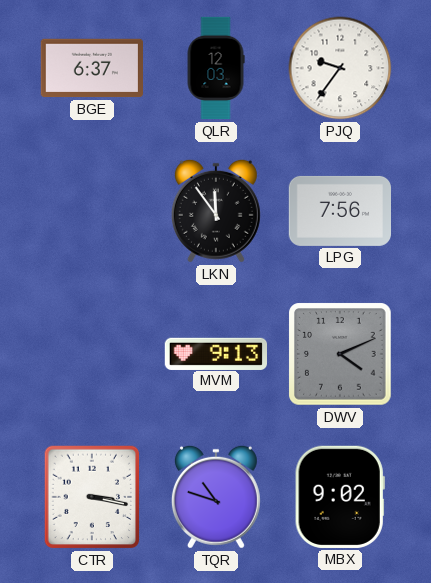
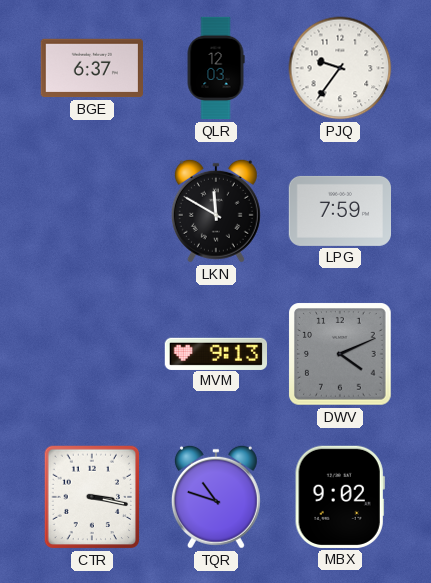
LKN: 11:54 -> 11:50
LPG: 7:56 -> 7:59
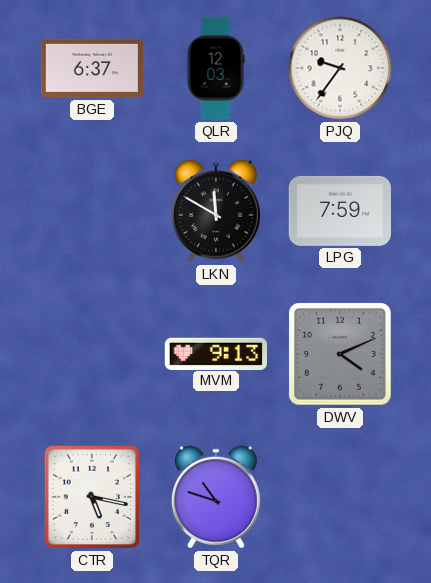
CTR: 3:17 -> 5:17
MBX: 9:02 -> none
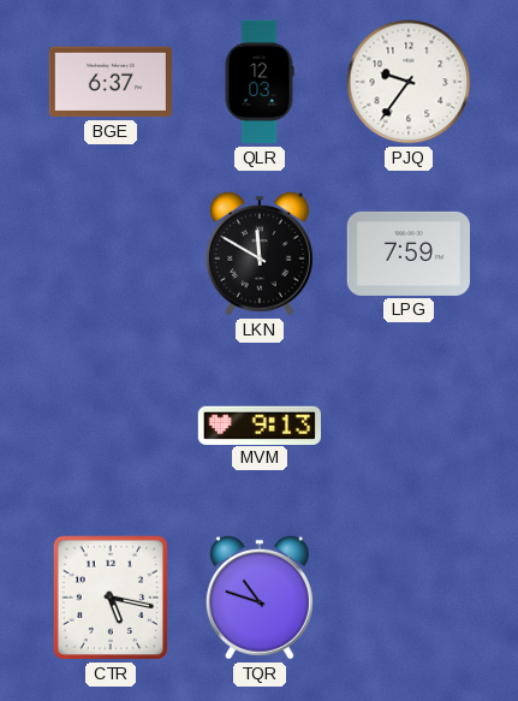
DWV: 4:11 -> none
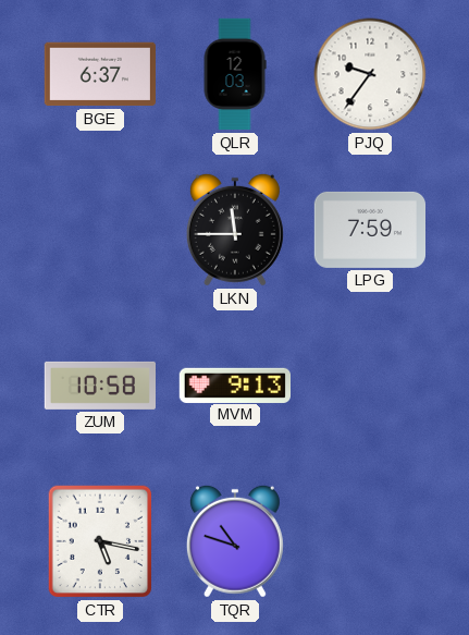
LKN: 11:50 -> 11:45
ZUM: none -> 10:58
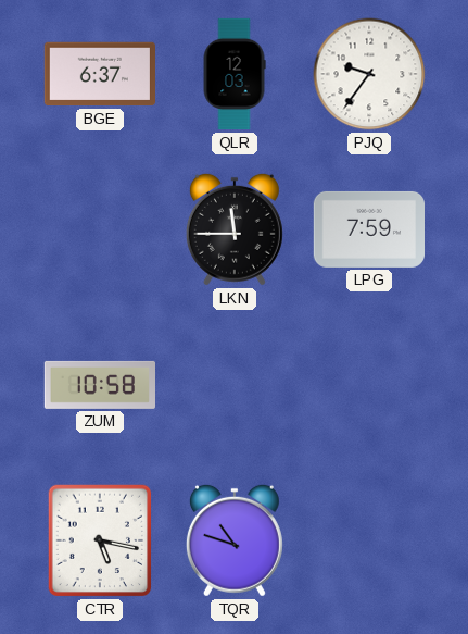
MVM: 9:13 -> none
